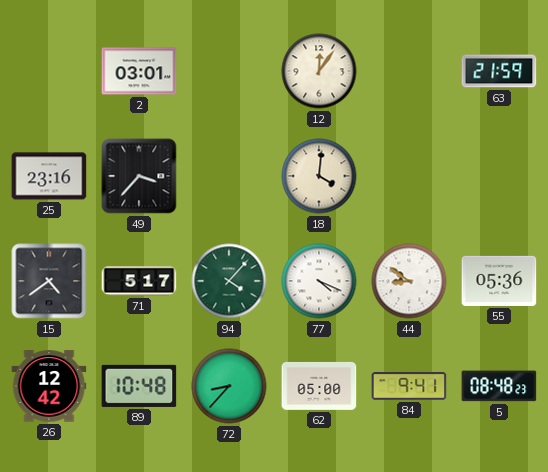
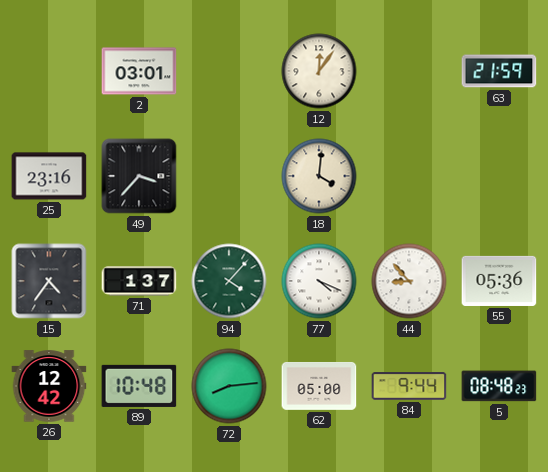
15: 4:39 -> 4:36
71: 5:17 -> 1:37
44: 8:51 -> 8:53
72: 8:37 -> 8:14
84: 9:41 -> 9:44
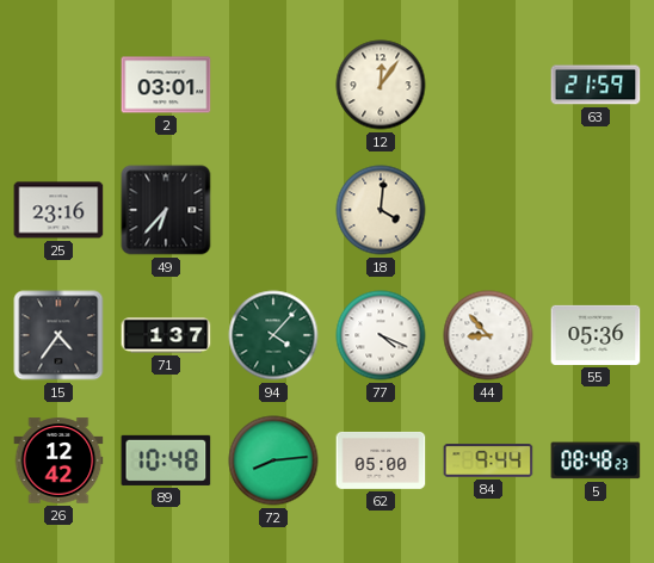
49: 3:37 -> 6:37
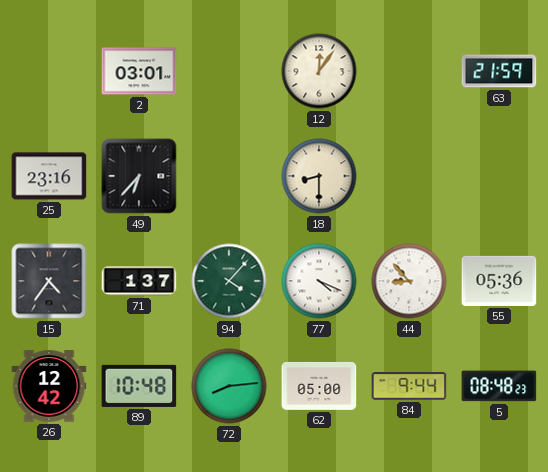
18: 4:01 -> 8:30
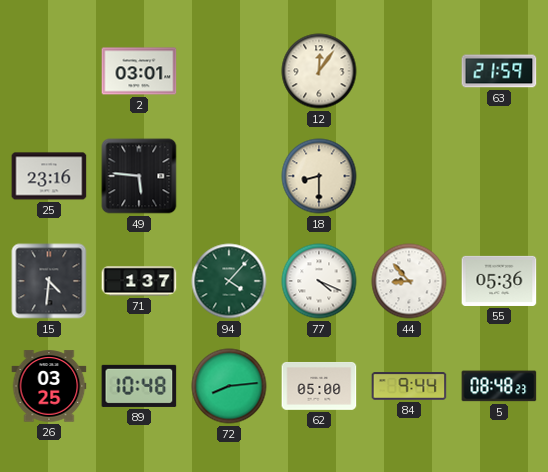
49: 6:37 -> 5:46
15: 4:36 -> 4:31
26: 12:42 -> 03:25
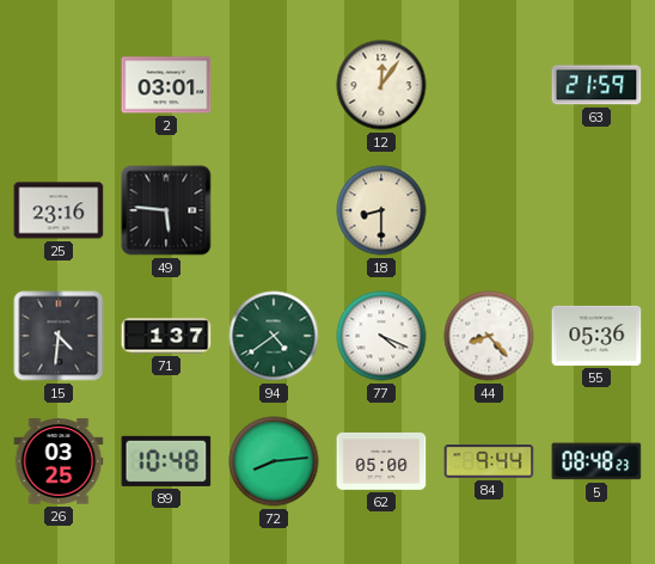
94: 4:07 -> 4:39
44: 8:53 -> 8:23
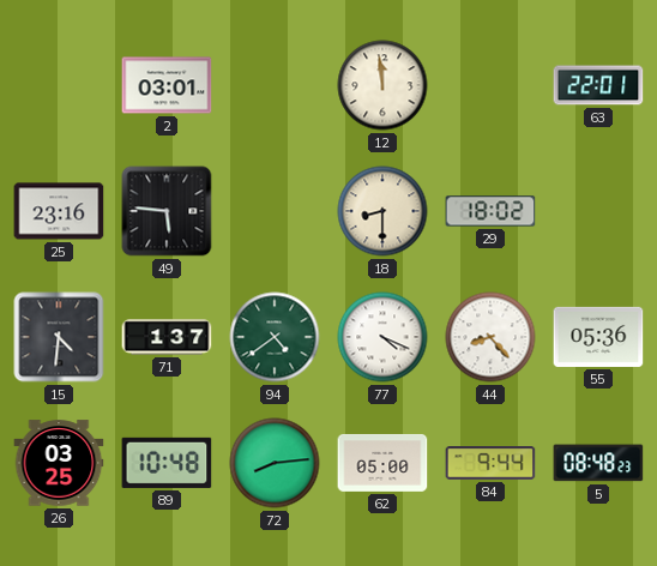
12: 12:06 -> 11:59
63: 21:59 -> 22:01
29: none -> 18:02
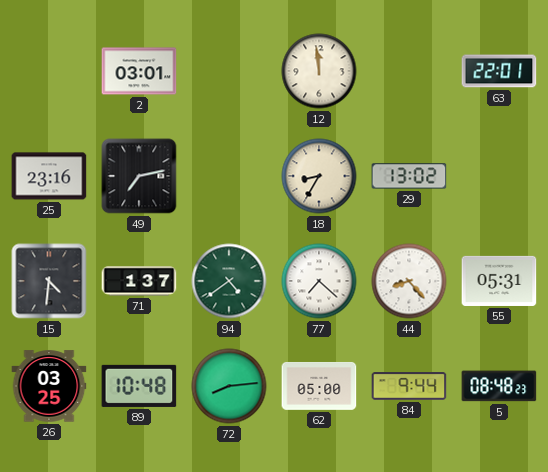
49: 5:46 -> 7:13
18: 8:30 -> 8:35
29: 18:02 -> 13:02
77: 4:19 -> 7:22
55: 05:36 -> 05:31
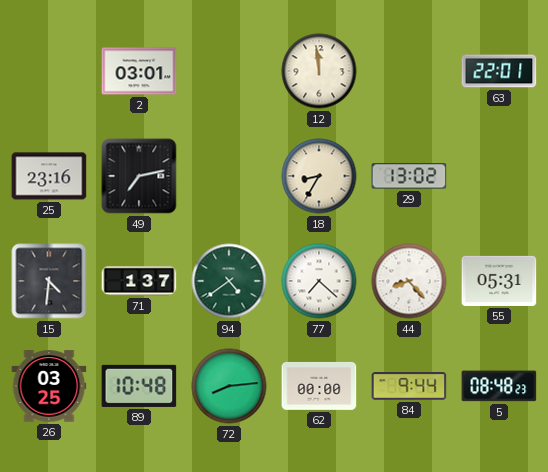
62: 05:00 -> 00:00
